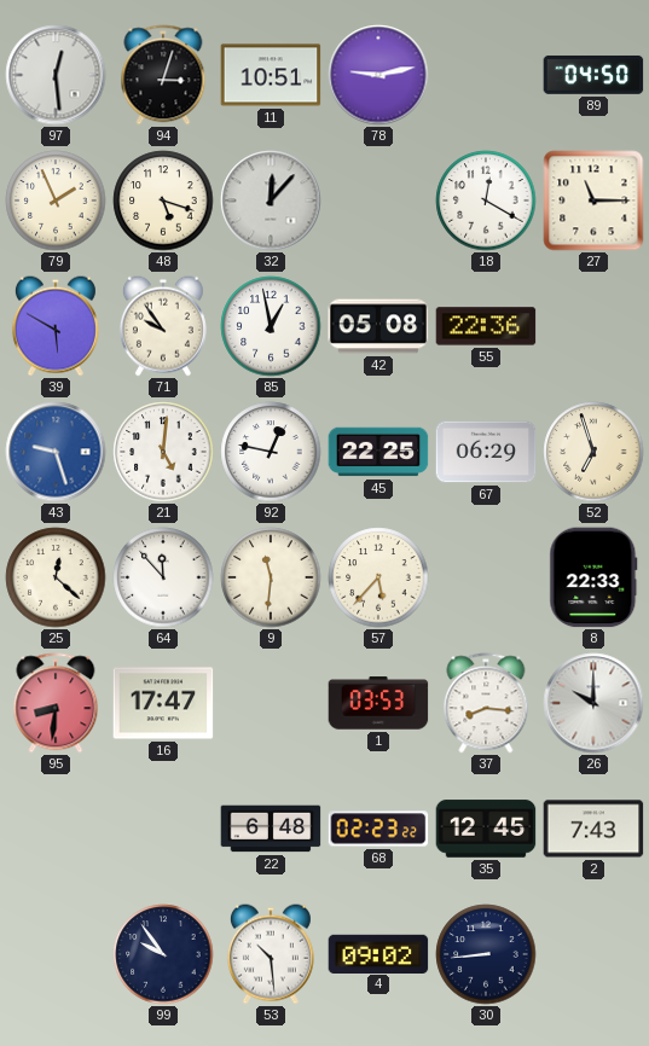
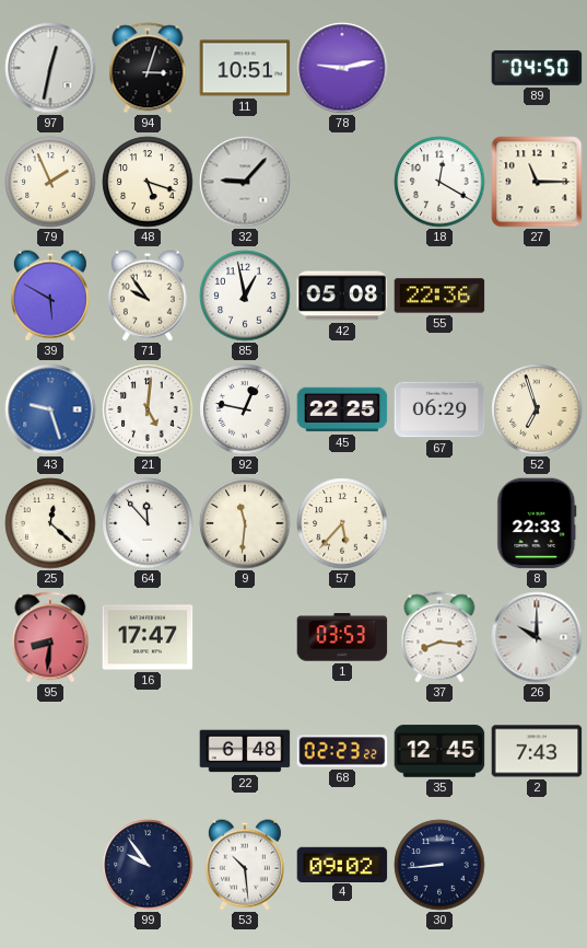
97: 12:29 -> 12:32
32: 12:07 -> 9:07
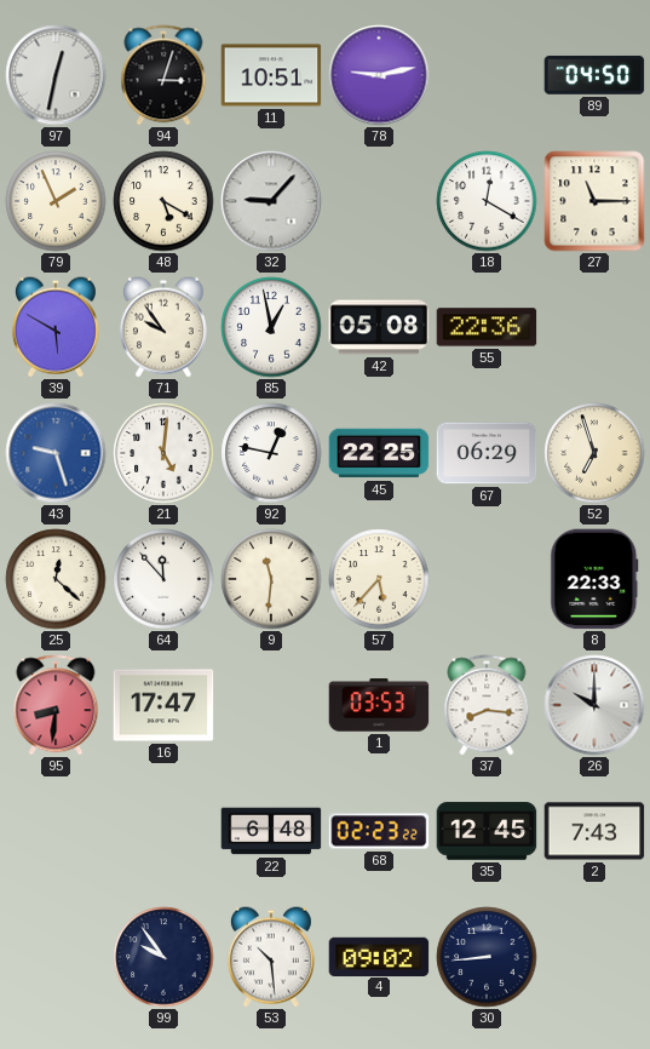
48: 5:18 -> 5:20
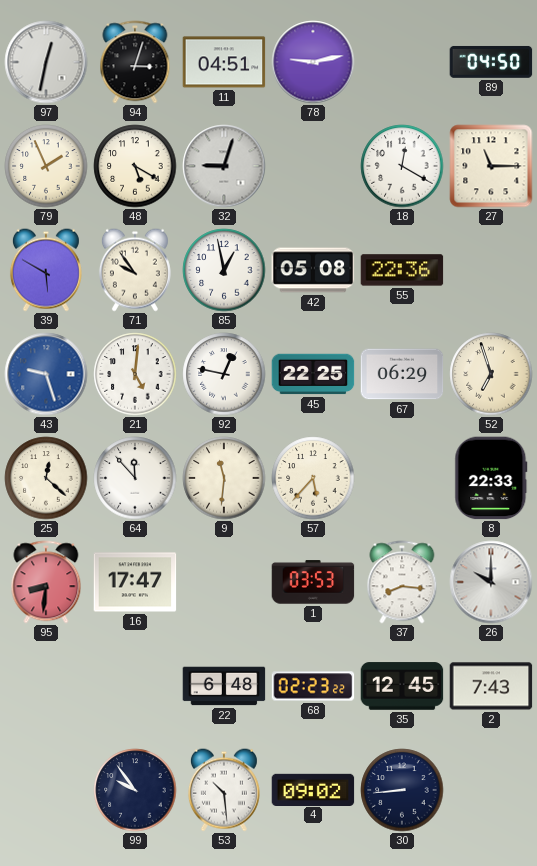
11: 10:51 -> 04:51
32: 9:07 -> 9:03
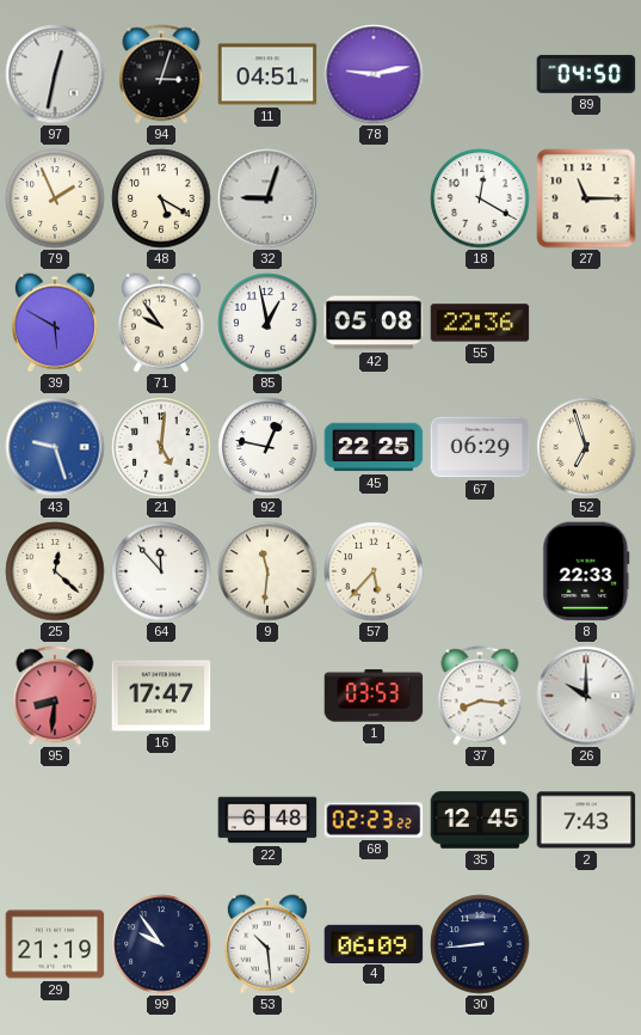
29: none -> 21:19
4: 09:02 -> 06:09
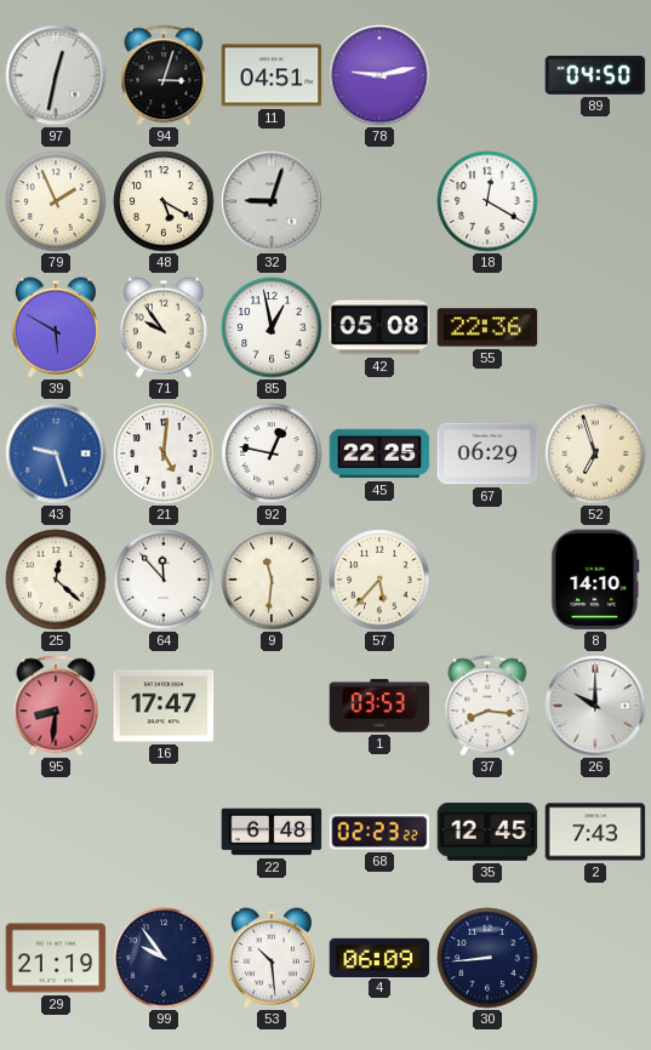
27: 11:15 -> none
8: 22:33 -> 14:10
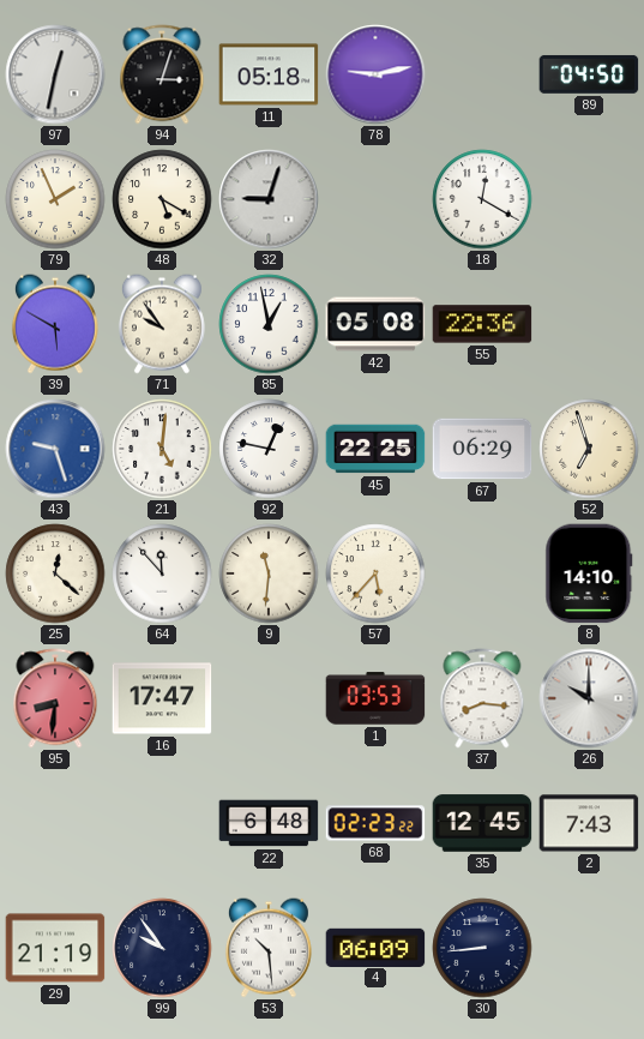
11: 04:51 -> 05:18
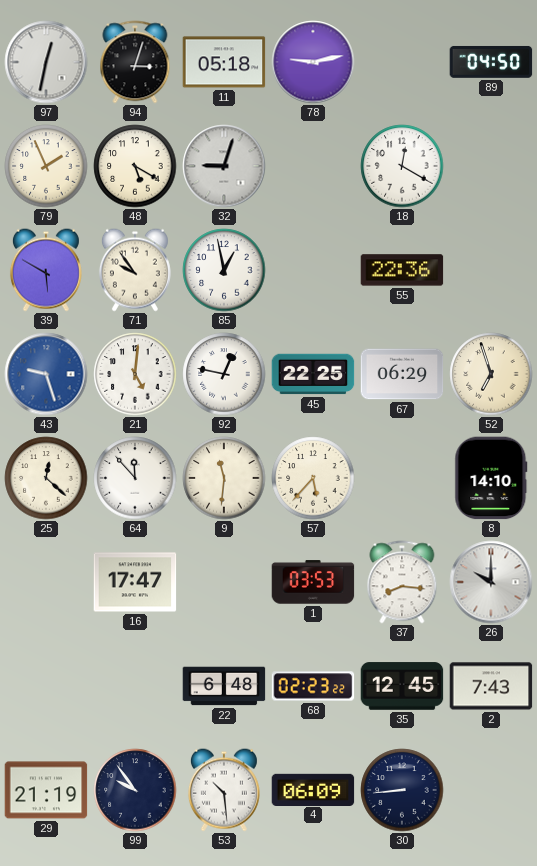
42: 05:08 -> none
95: 8:31 -> none
